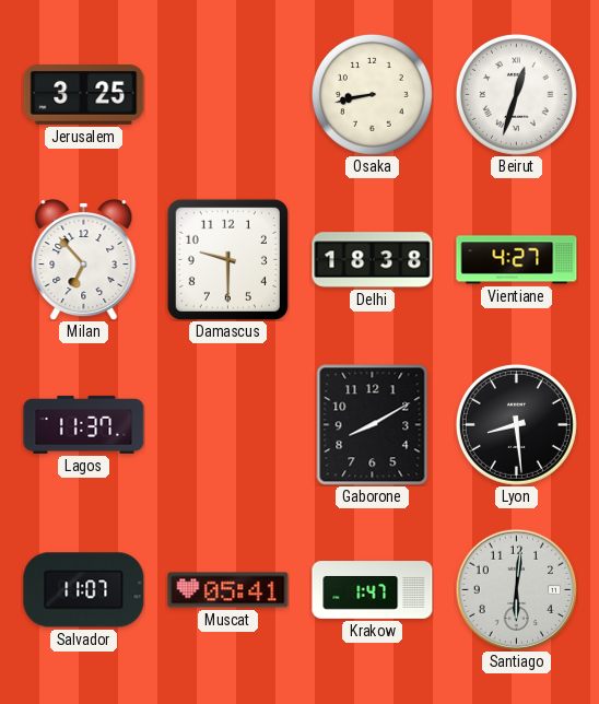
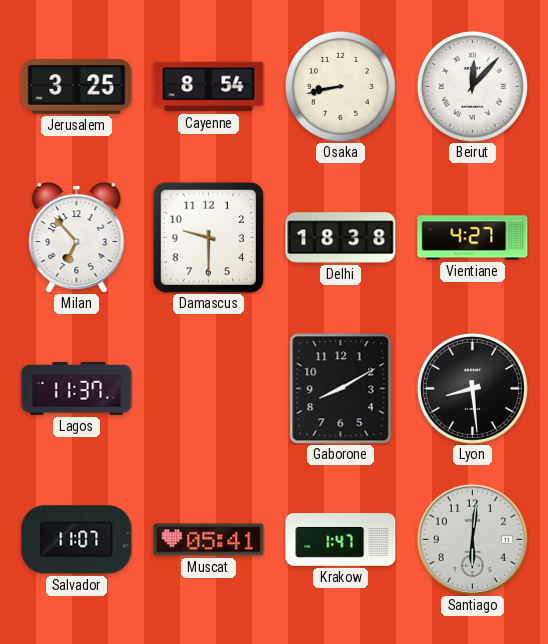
Cayenne: none -> 8:54
Beirut: 12:33 -> 12:07
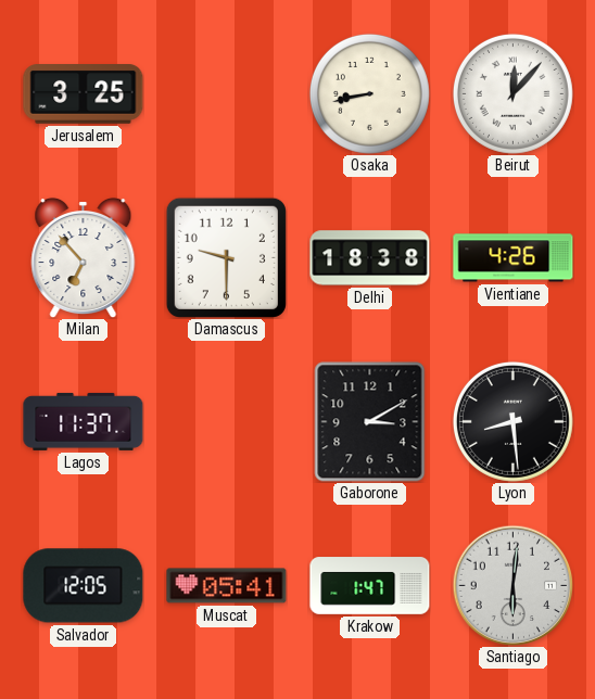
Cayenne: 8:54 -> none
Vientiane: 4:27 -> 4:26
Gaborone: 8:10 -> 3:10
Salvador: 11:07 -> 12:05
